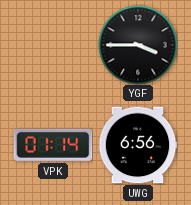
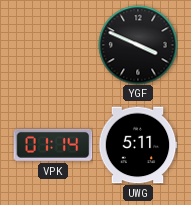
YGF: 3:45 -> 3:49
UWG: 6:56 -> 5:11
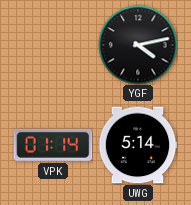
YGF: 3:49 -> 4:13
UWG: 5:11 -> 5:14
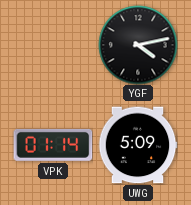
UWG: 5:14 -> 5:09
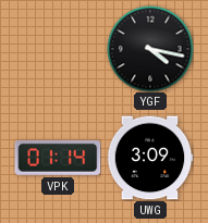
YGF: 4:13 -> 4:17
UWG: 5:09 -> 3:09
